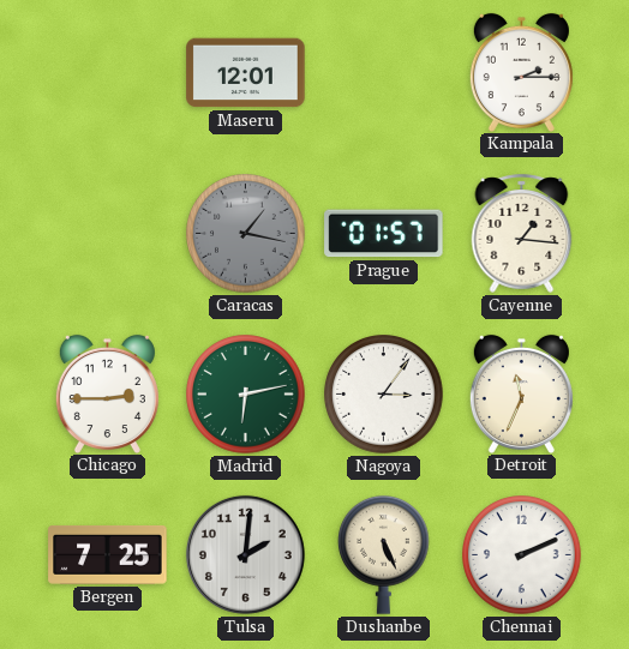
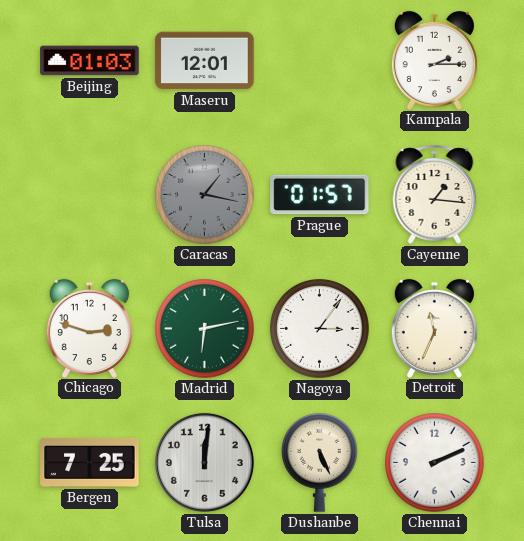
Beijing: none -> 01:03
Chicago: 2:45 -> 2:48
Tulsa: 2:01 -> 12:01
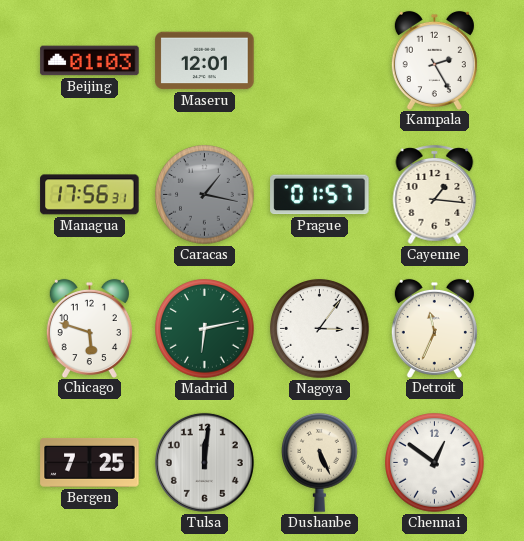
Kampala: 2:15 -> 2:25
Managua: none -> 17:56
Chicago: 2:48 -> 5:48
Chennai: 2:11 -> 12:51
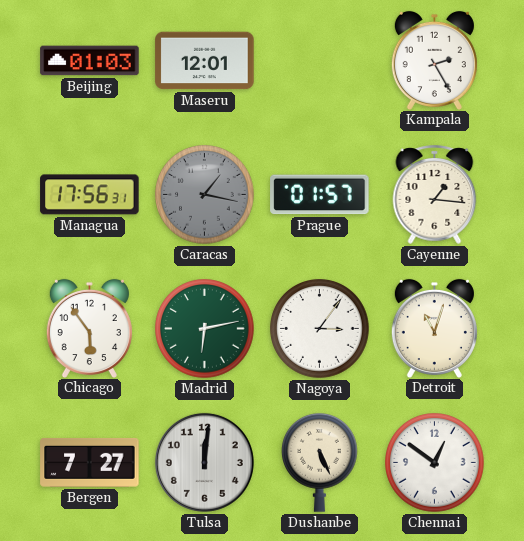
Chicago: 5:48 -> 5:54
Detroit: 11:34 -> 11:03
Bergen: 7:25 -> 7:27
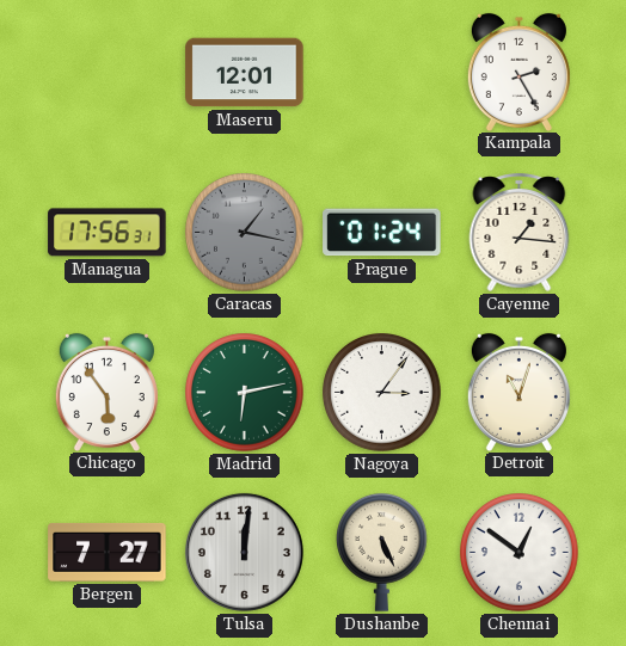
Beijing: 01:03 -> none
Prague: 01:57 -> 01:24
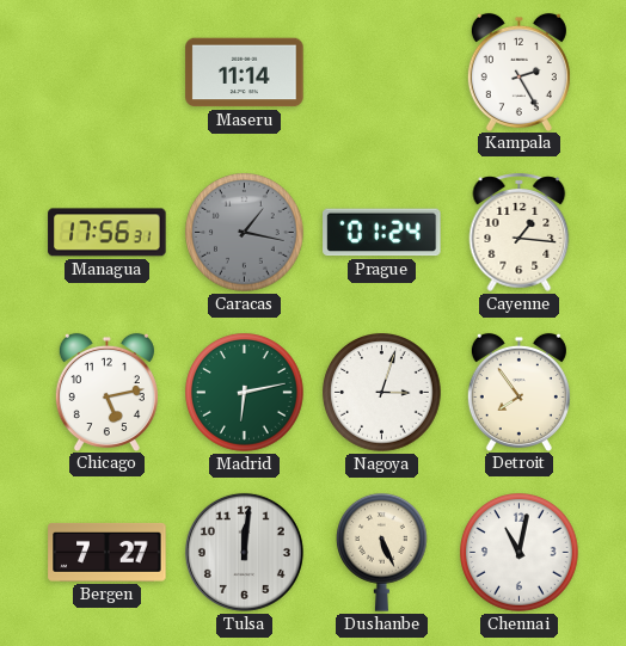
Maseru: 12:01 -> 11:14
Chicago: 5:54 -> 5:13
Nagoya: 3:06 -> 3:03
Detroit: 11:03 -> 7:54
Chennai: 12:51 -> 11:02
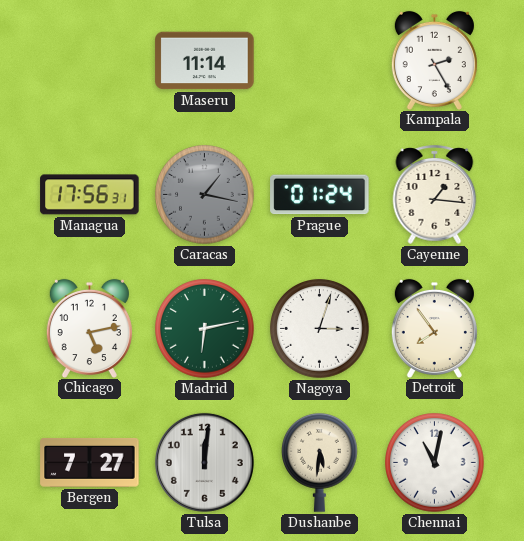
Dushanbe: 5:26 -> 5:31
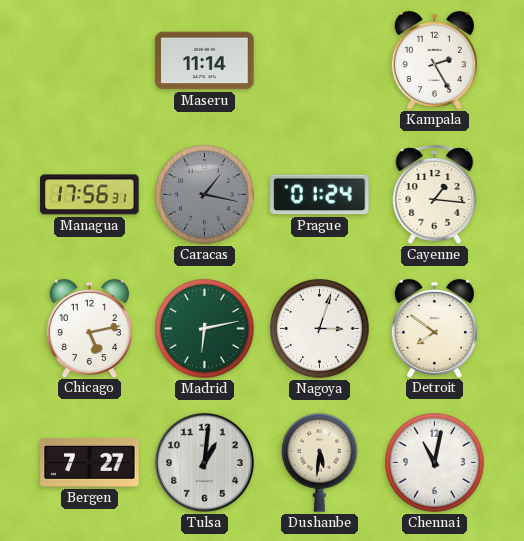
Detroit: 7:54 -> 7:51
Tulsa: 12:01 -> 1:01
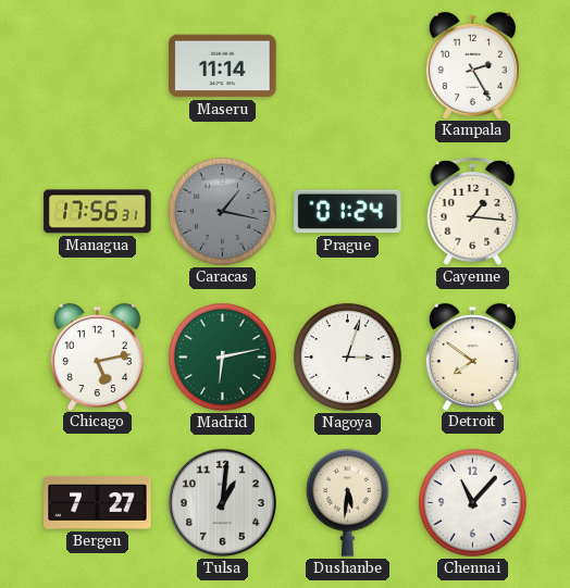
Chennai: 11:02 -> 11:07
